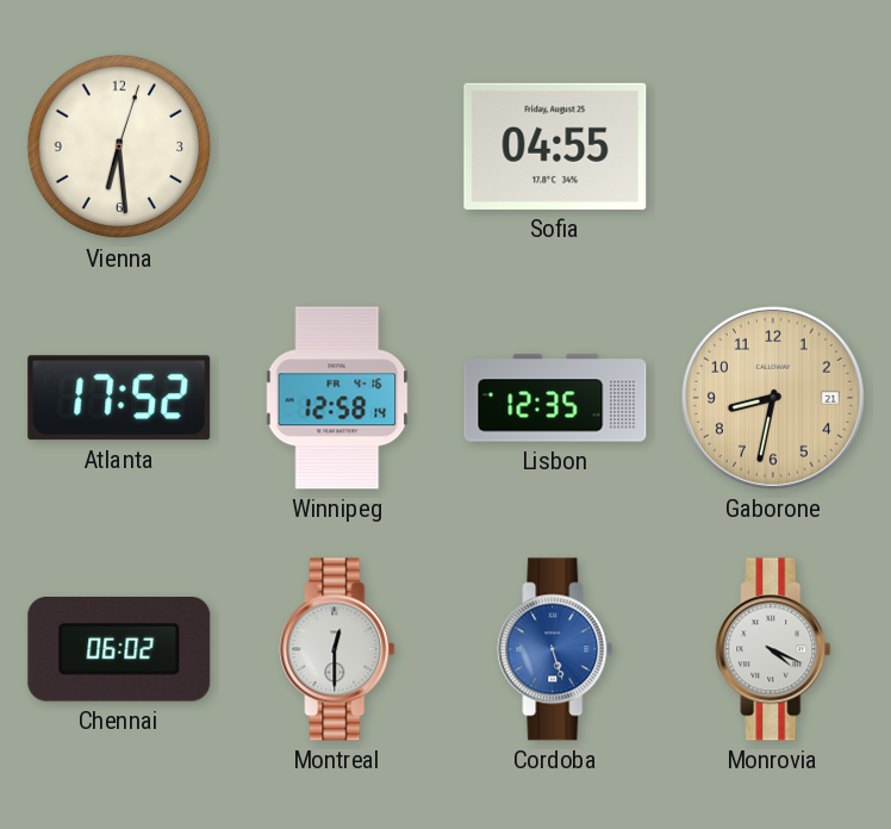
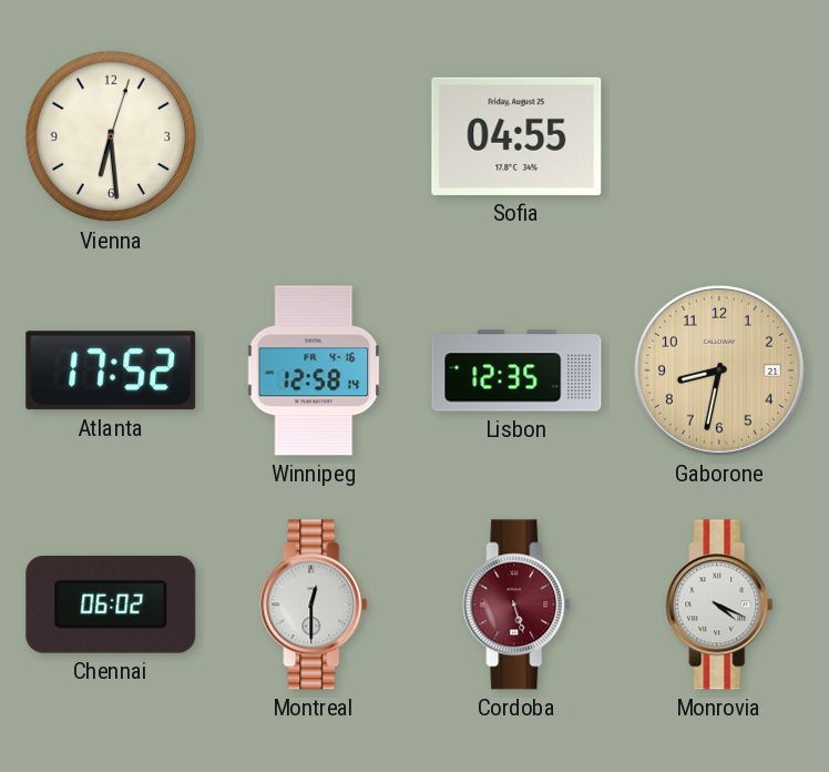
Cordoba dial: blue -> burgundy
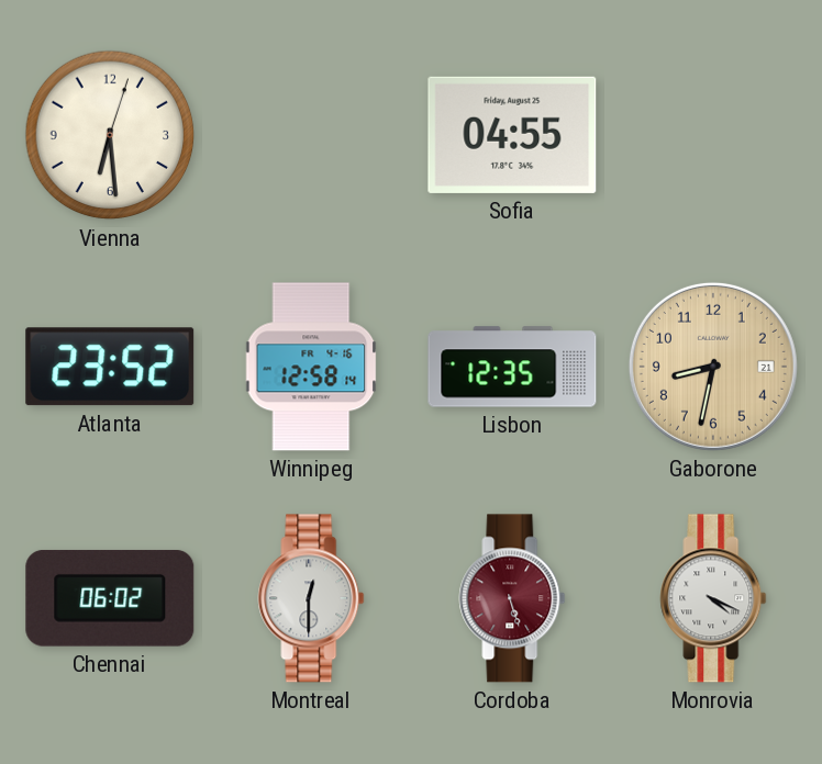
Atlanta: 17:52 -> 23:52
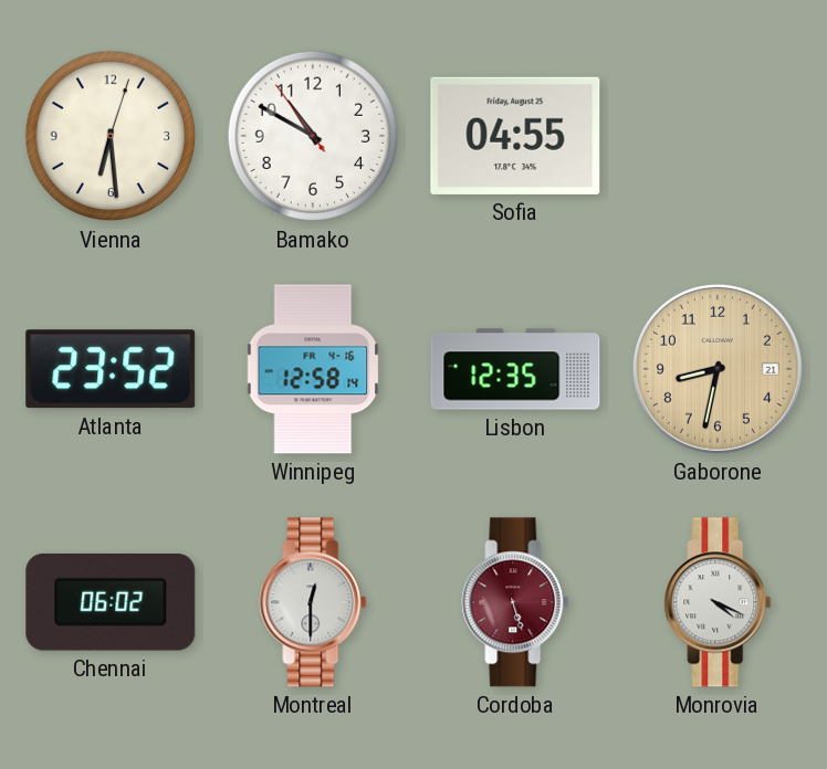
Bamako: none -> 10:49
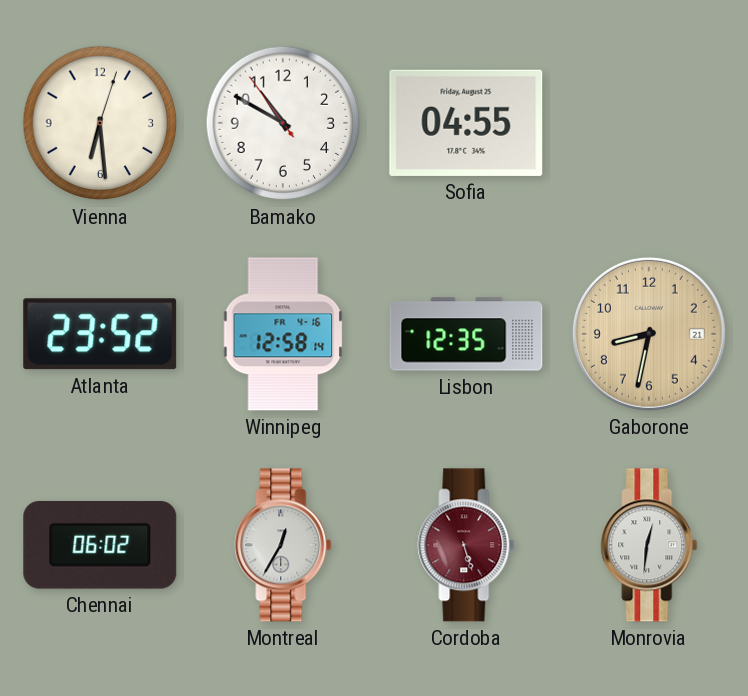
Montreal: 12:30 -> 12:35
Monrovia: 4:19 -> 12:31
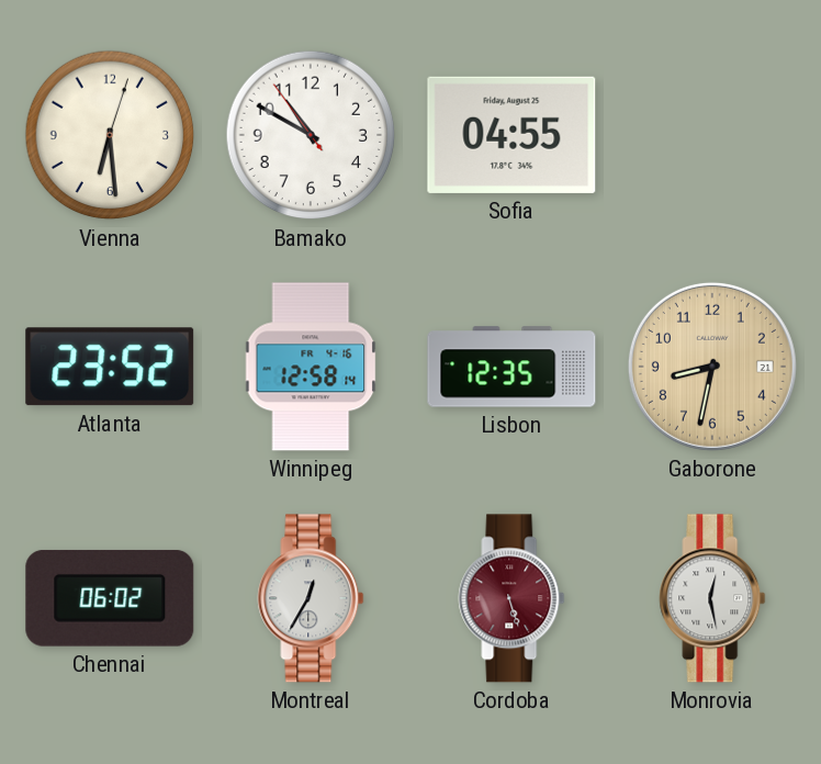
Monrovia: 12:31 -> 12:28
